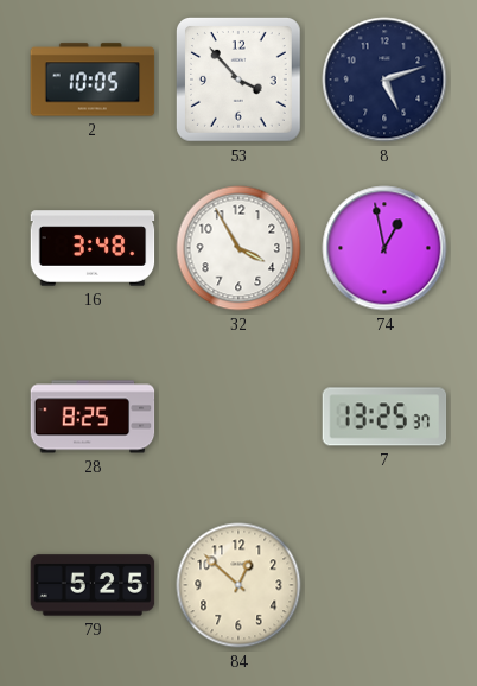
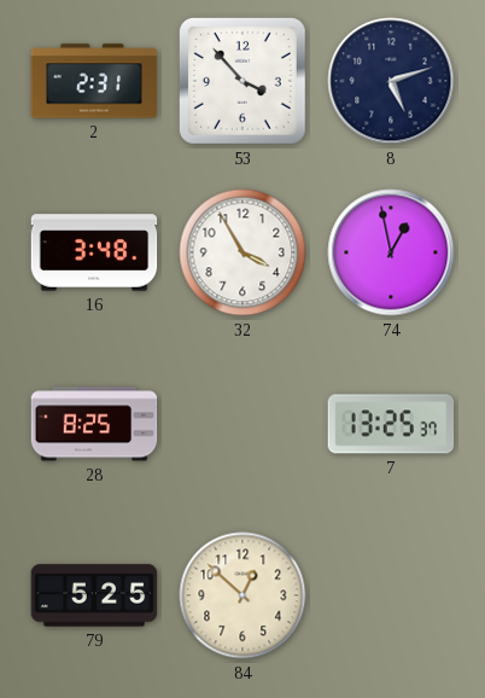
2: 10:05 -> 2:31
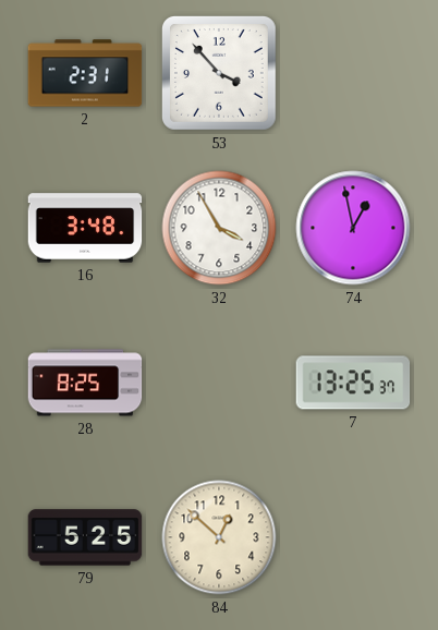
8: 5:12 -> none
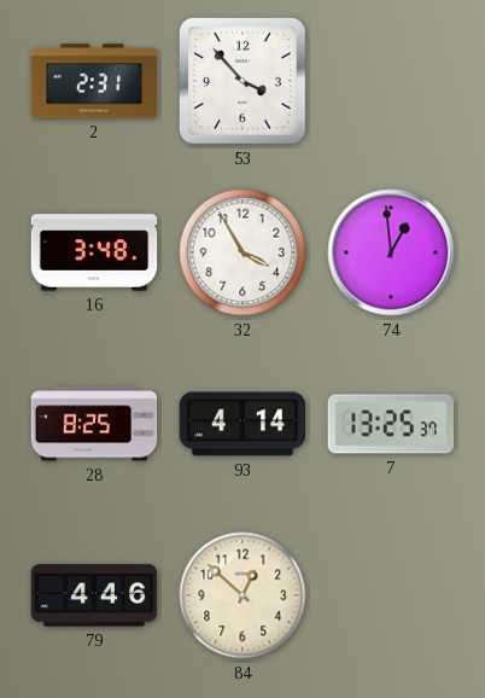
74: 12:58 -> 12:59
93: none -> 4:14
79: 5:25 -> 4:46
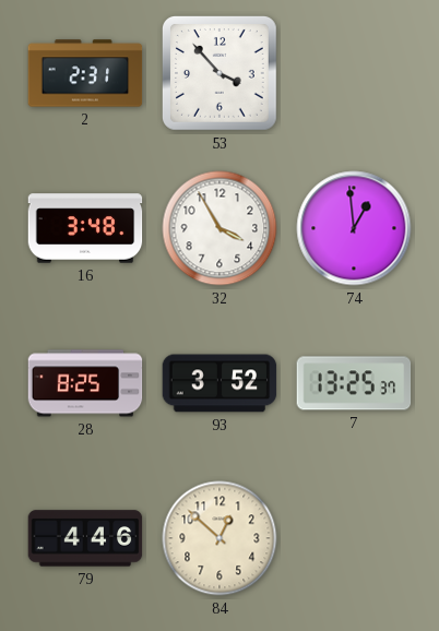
93: 4:14 -> 3:52
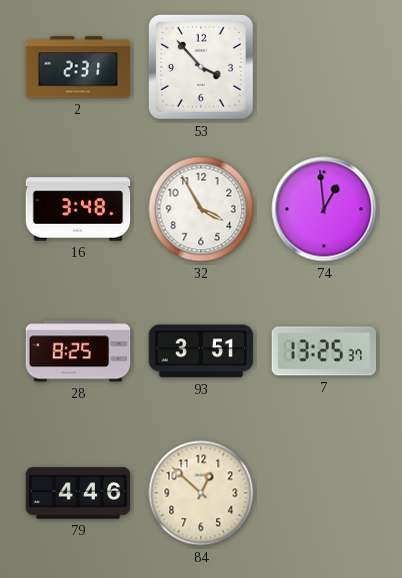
93: 3:52 -> 3:51
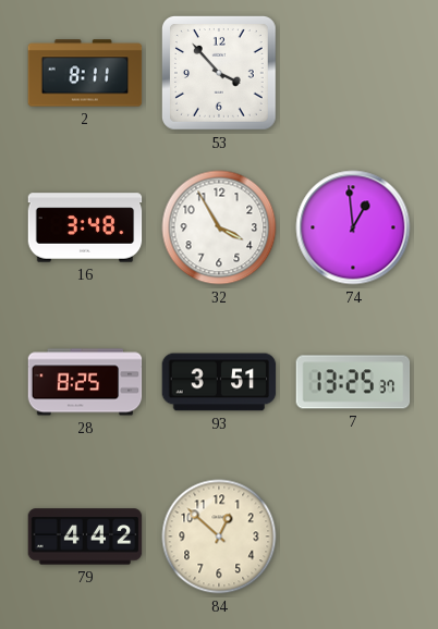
2: 2:31 -> 8:11
79: 4:46 -> 4:42
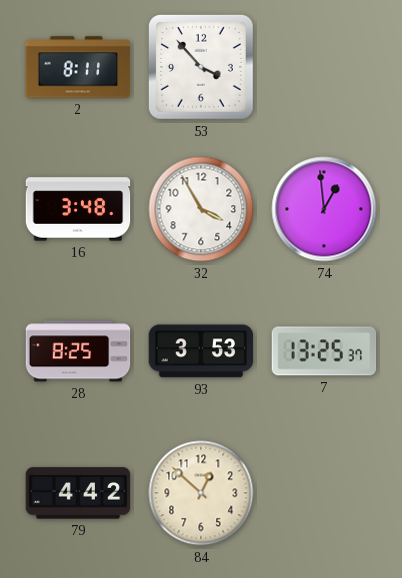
93: 3:51 -> 3:53
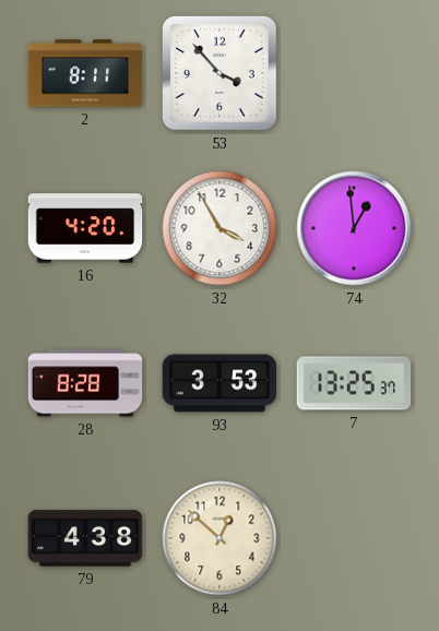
16: 3:48 -> 4:20
28: 8:25 -> 8:28
79: 4:42 -> 4:38
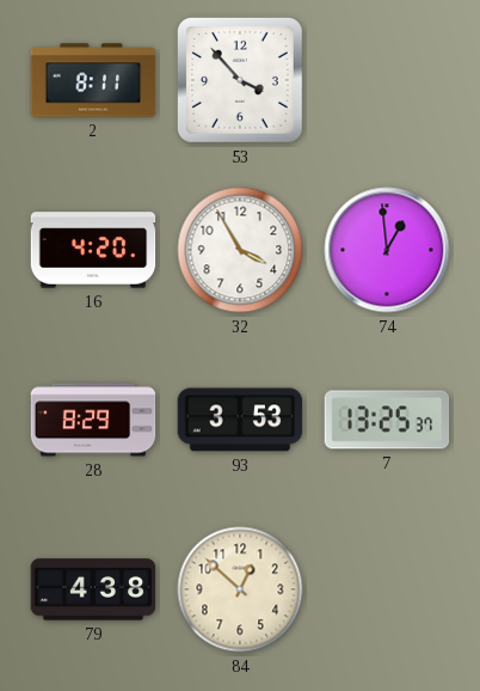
28: 8:28 -> 8:29
